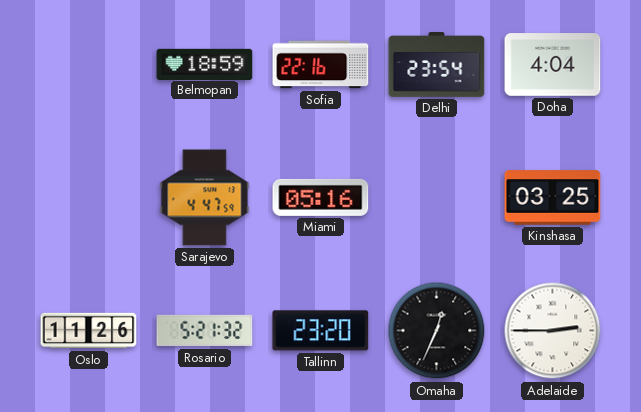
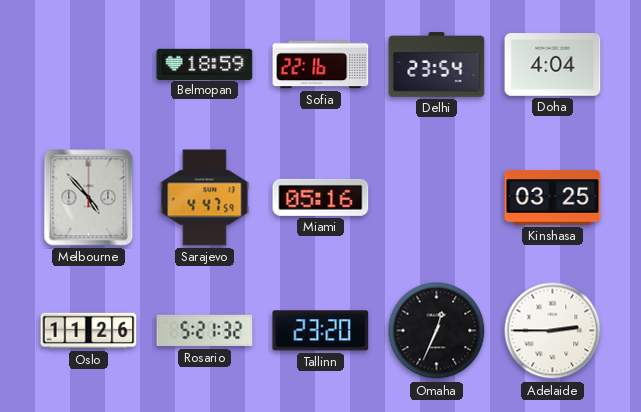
Melbourne: none -> 4:53
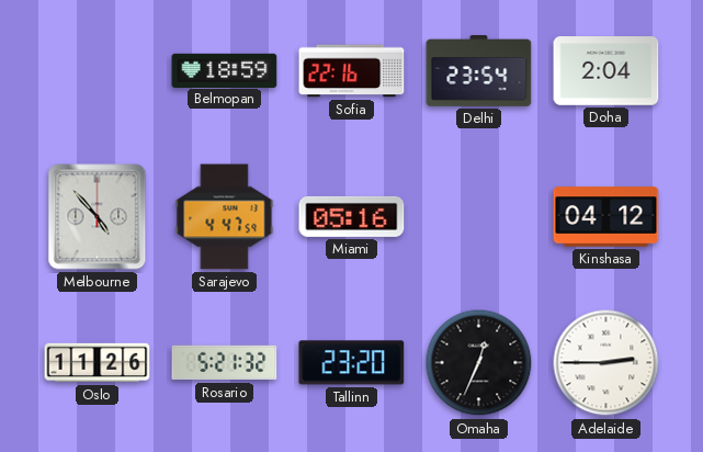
Doha: 4:04 -> 2:04
Kinshasa: 03:25 -> 04:12
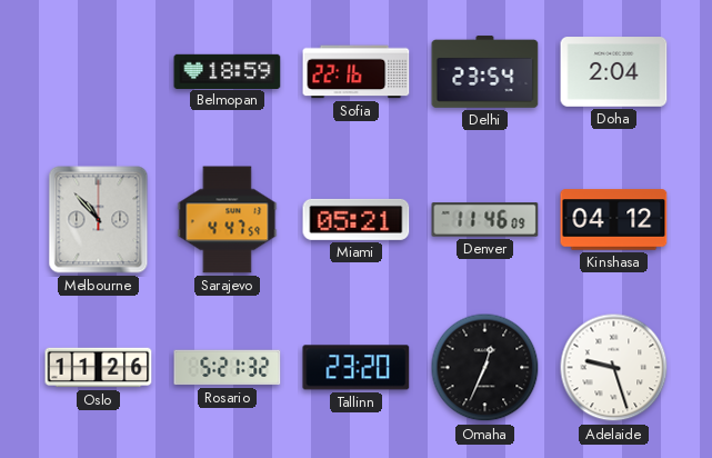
Melbourne: 4:53 -> 10:53
Miami: 05:16 -> 05:21
Denver: none -> 11:46
Adelaide: 2:45 -> 9:27
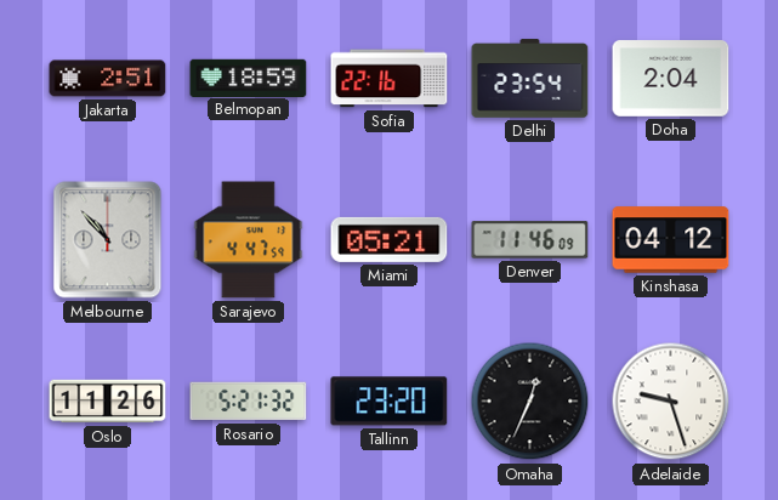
Jakarta: none -> 2:51
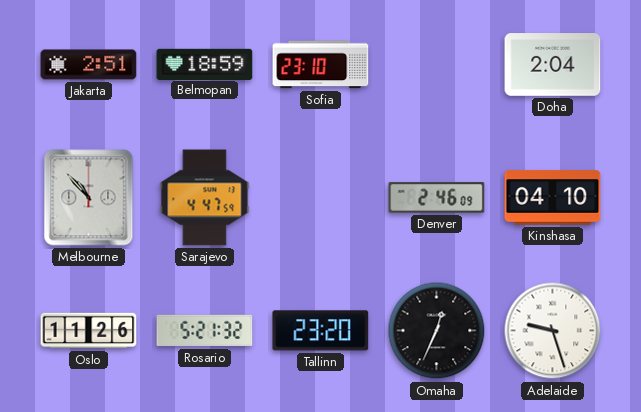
Sofia: 22:16 -> 23:10
Delhi: 23:54 -> none
Miami: 05:21 -> none
Denver: 11:46 -> 2:46
Kinshasa: 04:12 -> 04:10
